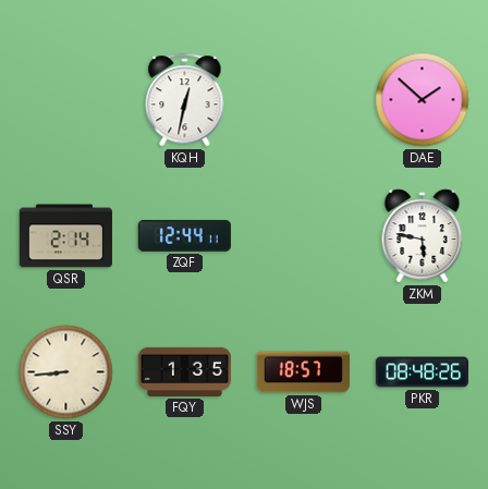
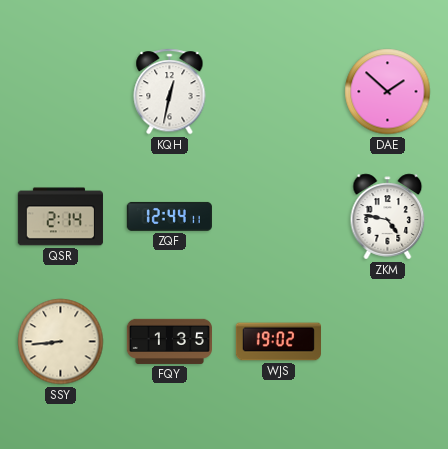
ZKM: 5:47 -> 4:47
WJS: 18:57 -> 19:02
PKR: 08:48 -> none
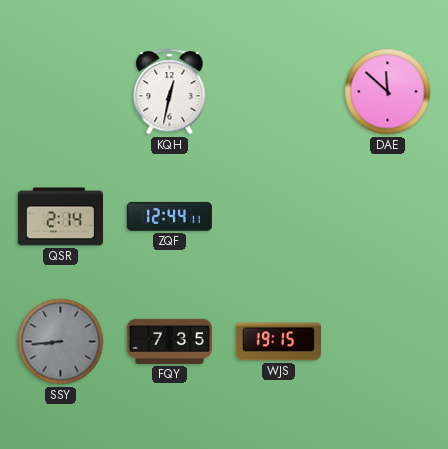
DAE: 1:52 -> 11:52
ZKM: 4:47 -> none
SSY dial: cream -> grey
FQY: 1:35 -> 7:35
WJS: 19:02 -> 19:15
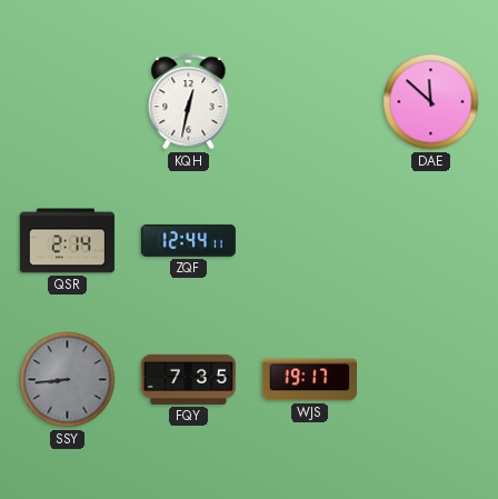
WJS: 19:15 -> 19:17
